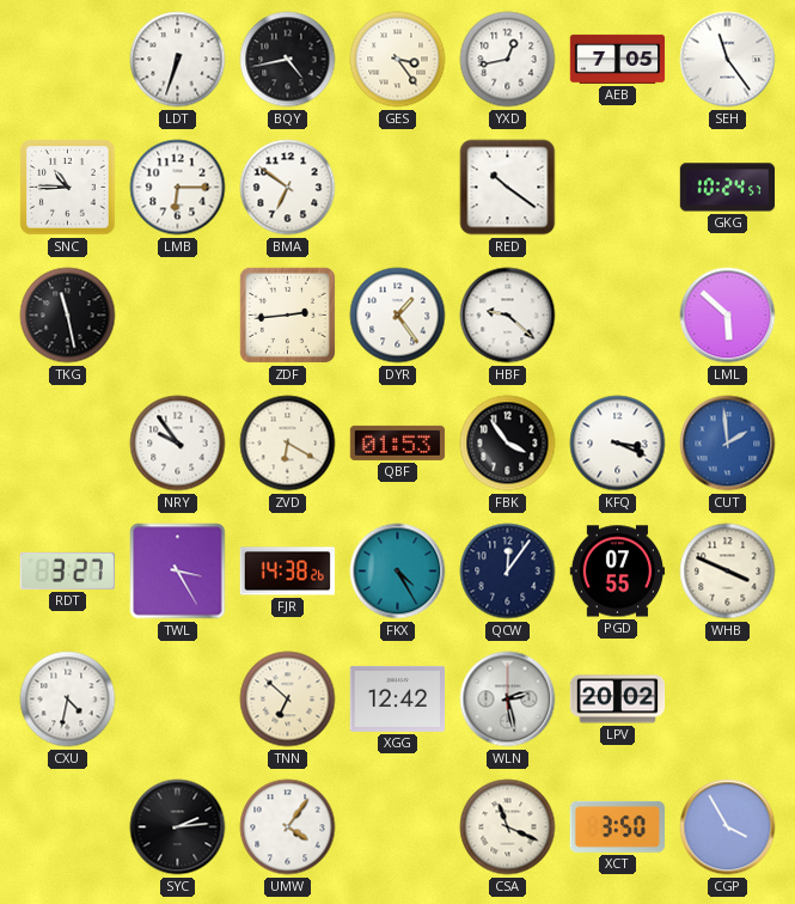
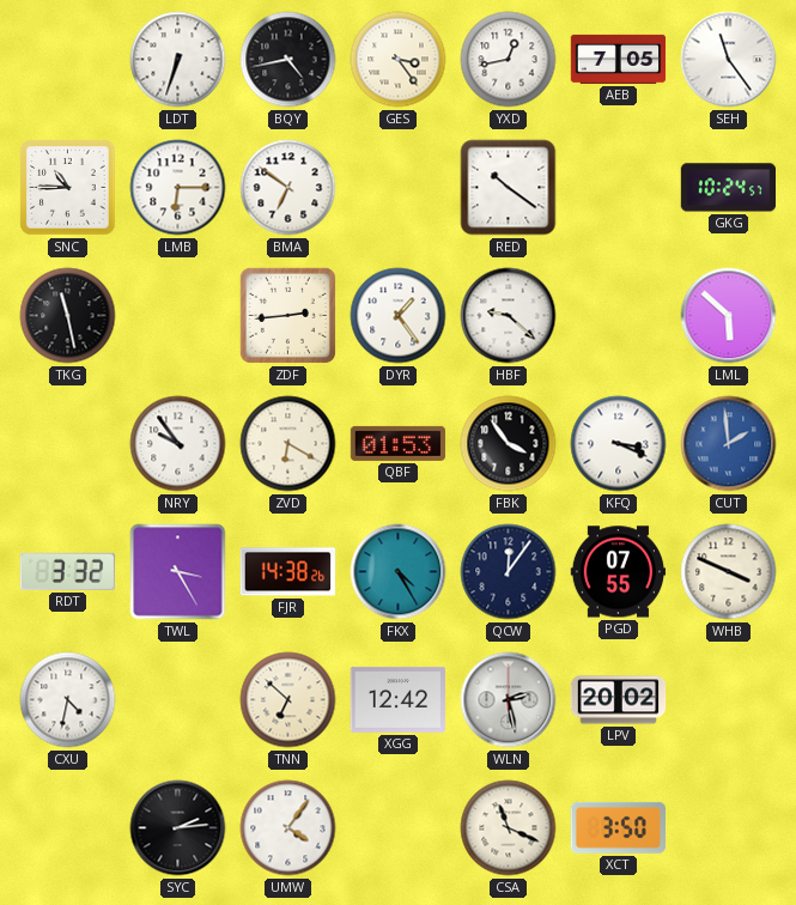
RDT: 3:27 -> 3:32
CGP: 3:55 -> none
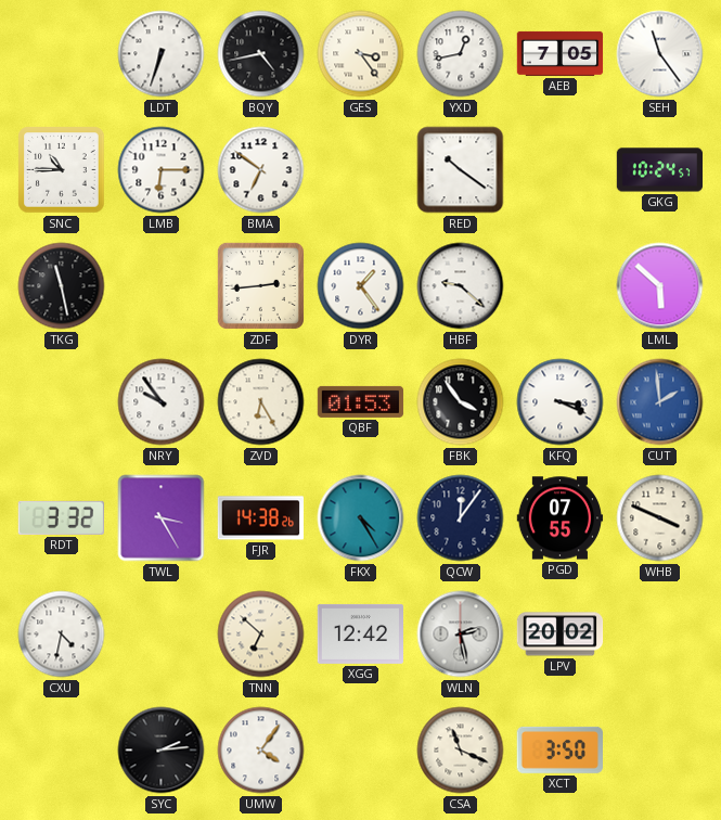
ZVD: 6:20 -> 6:25
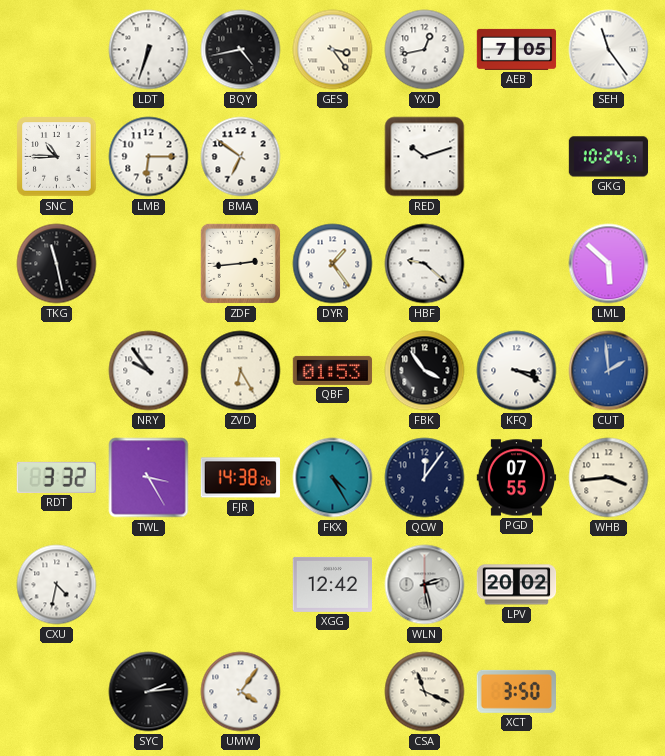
RED: 10:21 -> 10:12
WHB: 3:49 -> 3:44
TNN: 6:52 -> none
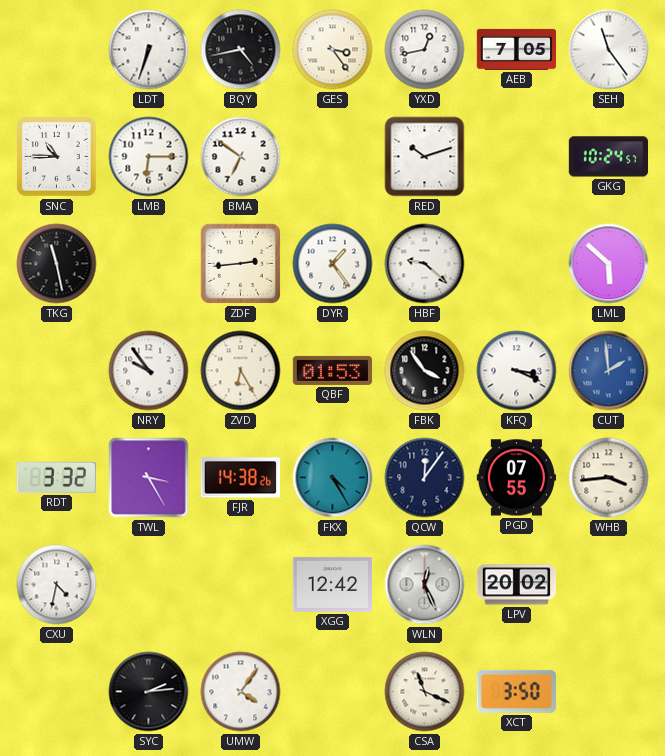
WLN: 2:28 -> 12:26
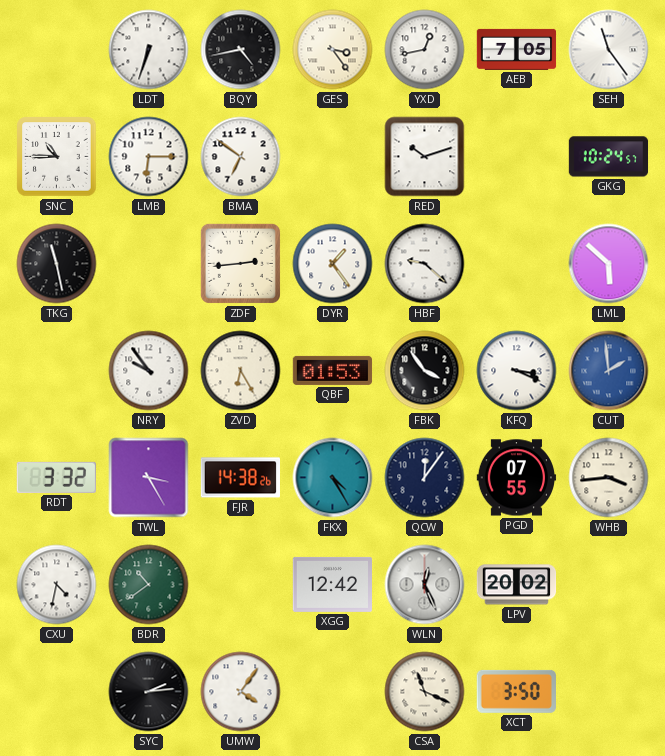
BDR: none -> 10:39
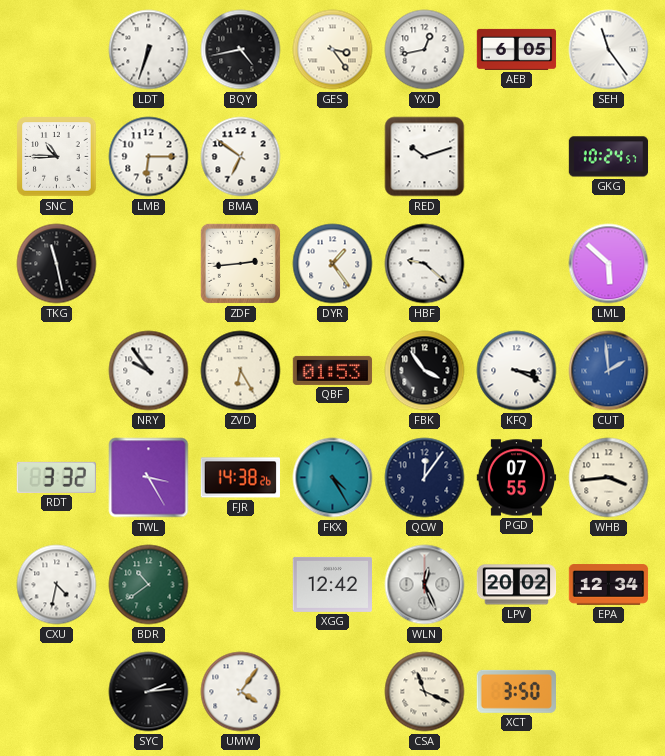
AEB: 7:05 -> 6:05
EPA: none -> 12:34
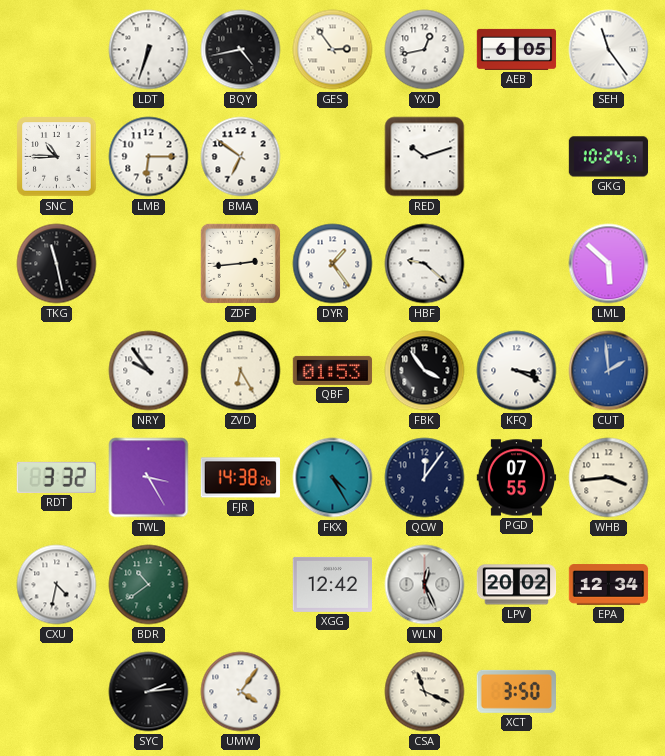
GES: 3:24 -> 2:54
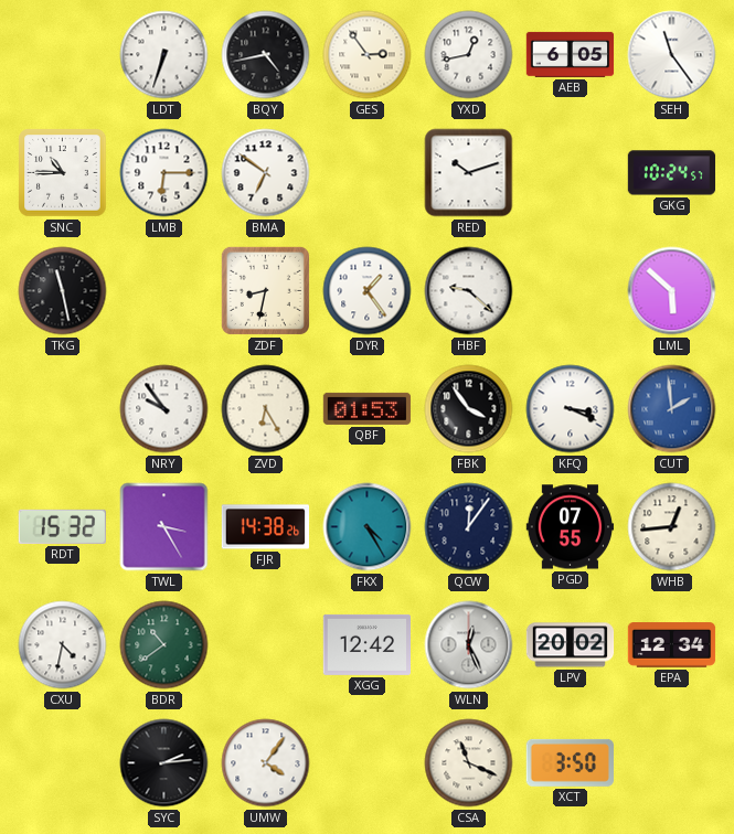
ZDF: 2:44 -> 8:32
RDT: 3:32 -> 15:32
WHB: 3:44 -> 12:44
